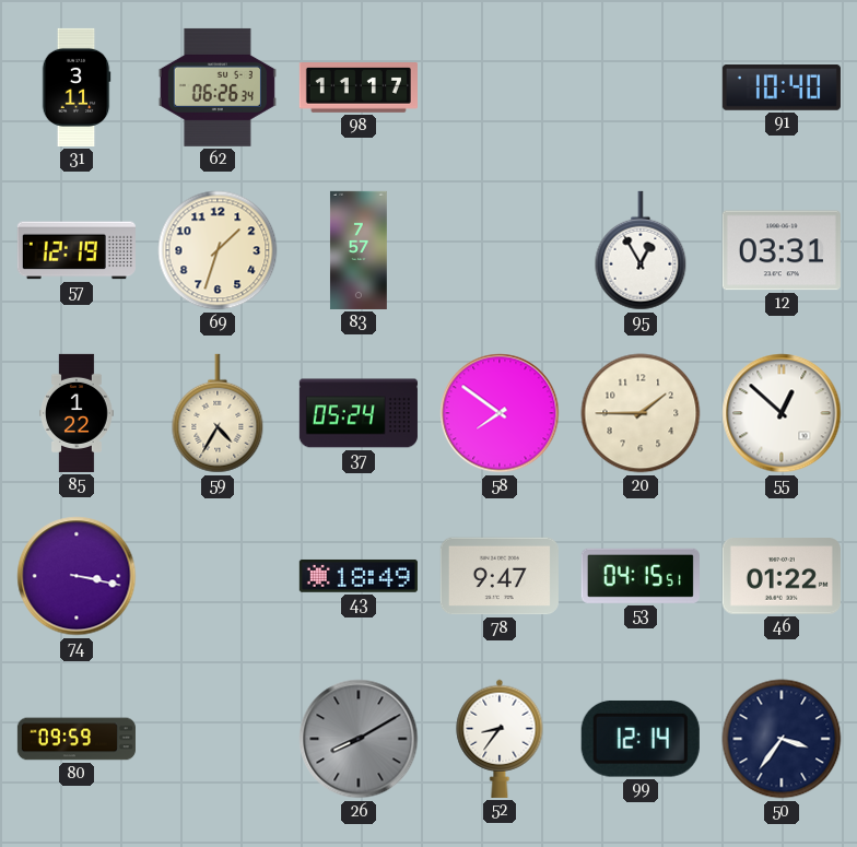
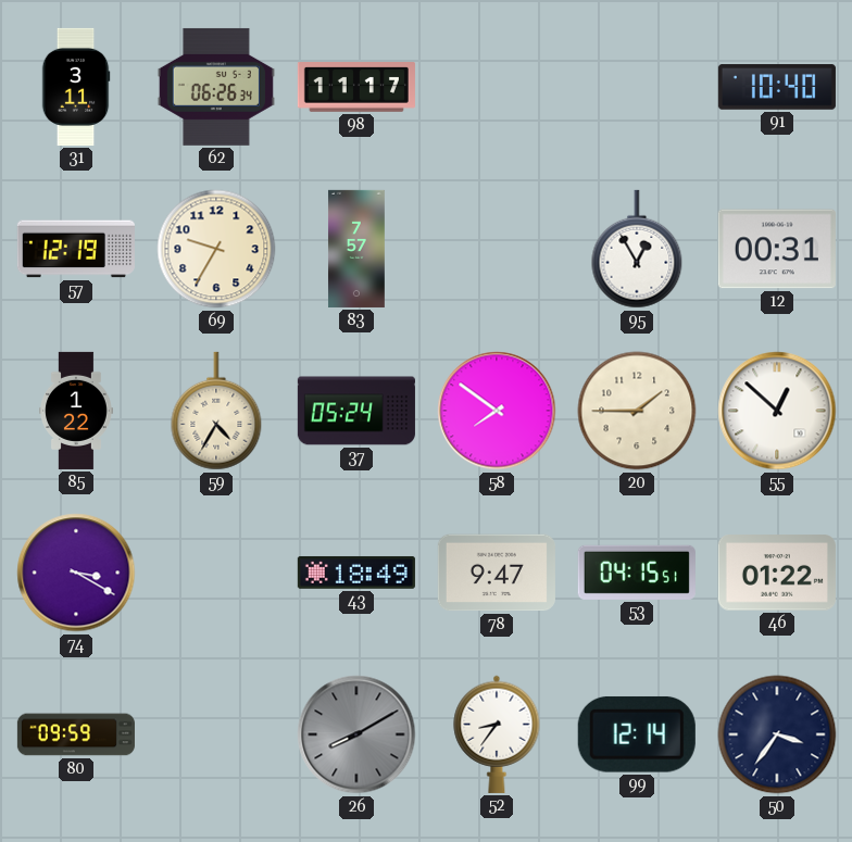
69: 1:33 -> 9:35
12: 03:31 -> 00:31
74: 3:17 -> 3:20
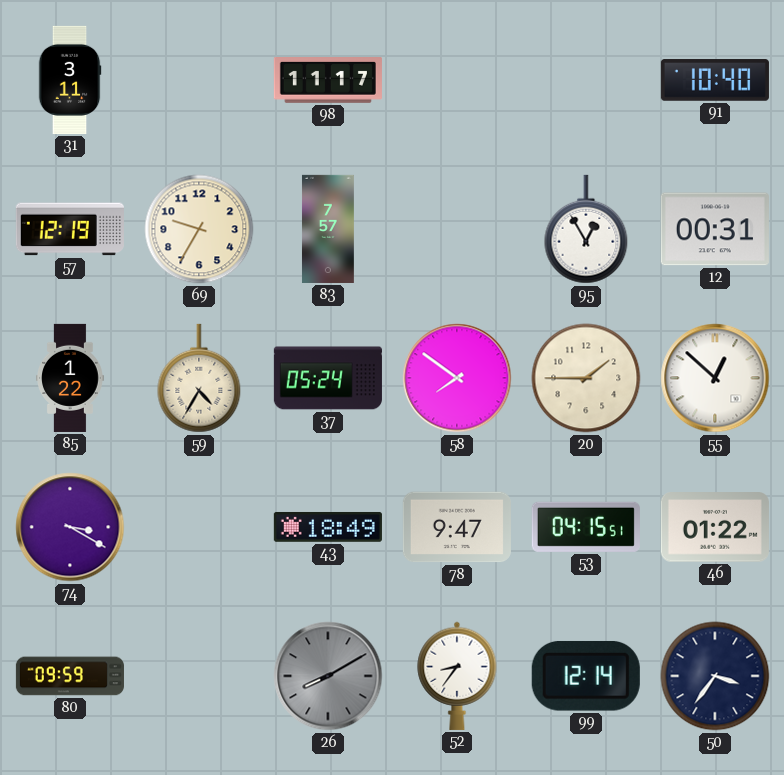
62: 06:26 -> none
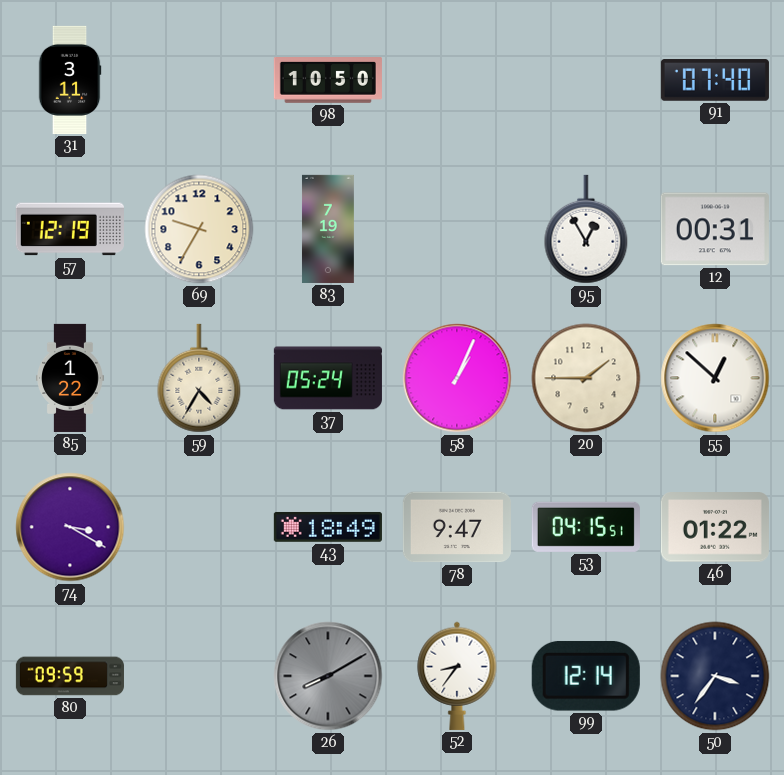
98: 11:17 -> 10:50
91: 10:40 -> 07:40
83: 7:57 -> 7:19
58: 7:51 -> 1:04
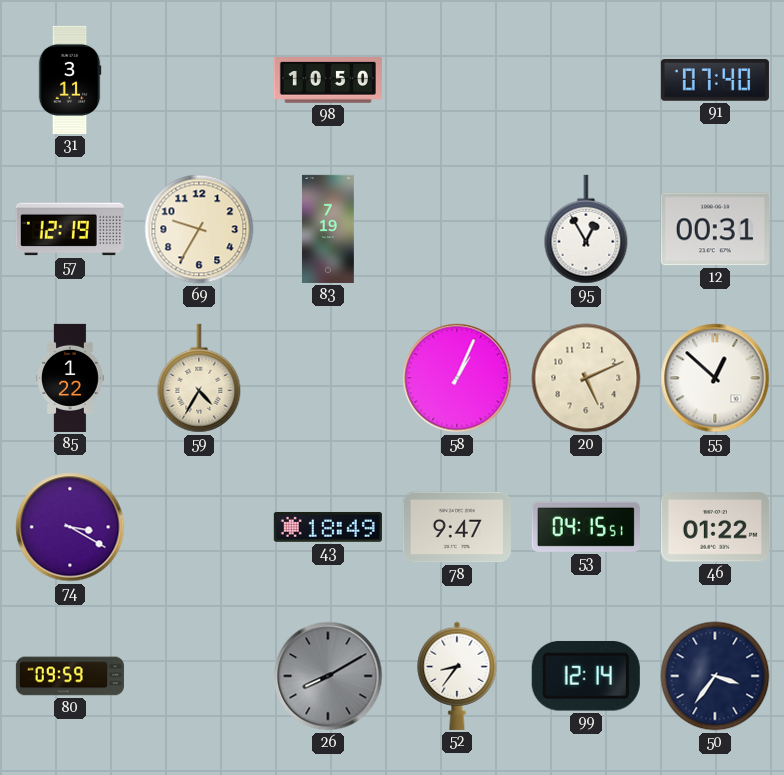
37: 05:24 -> none
20: 1:45 -> 5:11
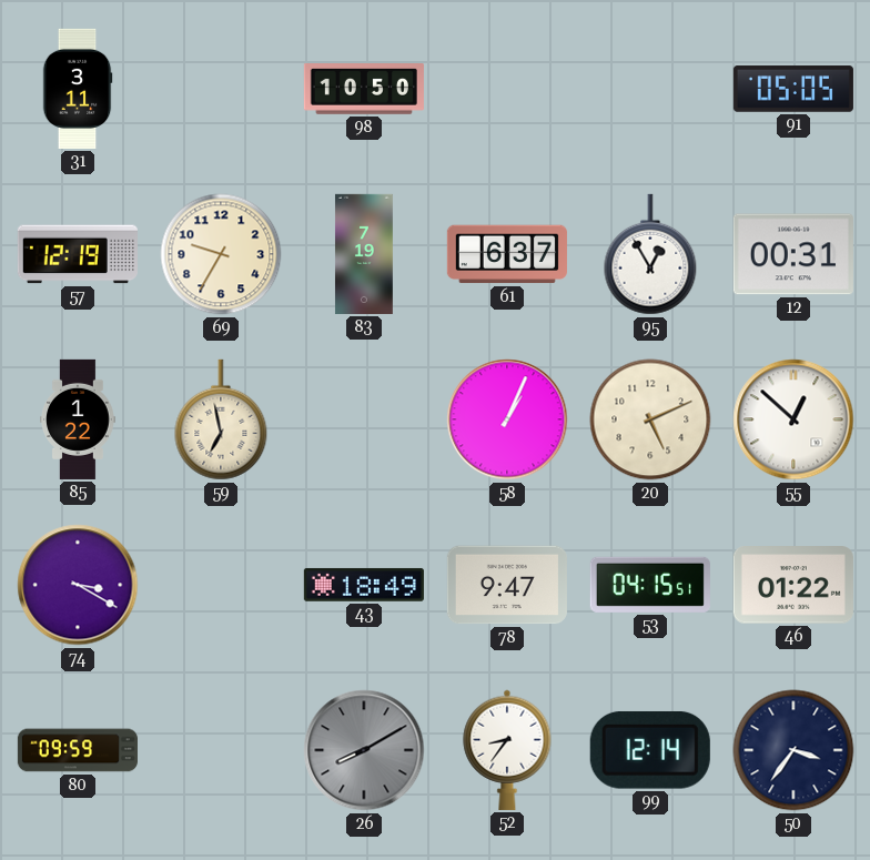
91: 07:40 -> 05:05
61: none -> 6:37
59: 4:35 -> 6:58
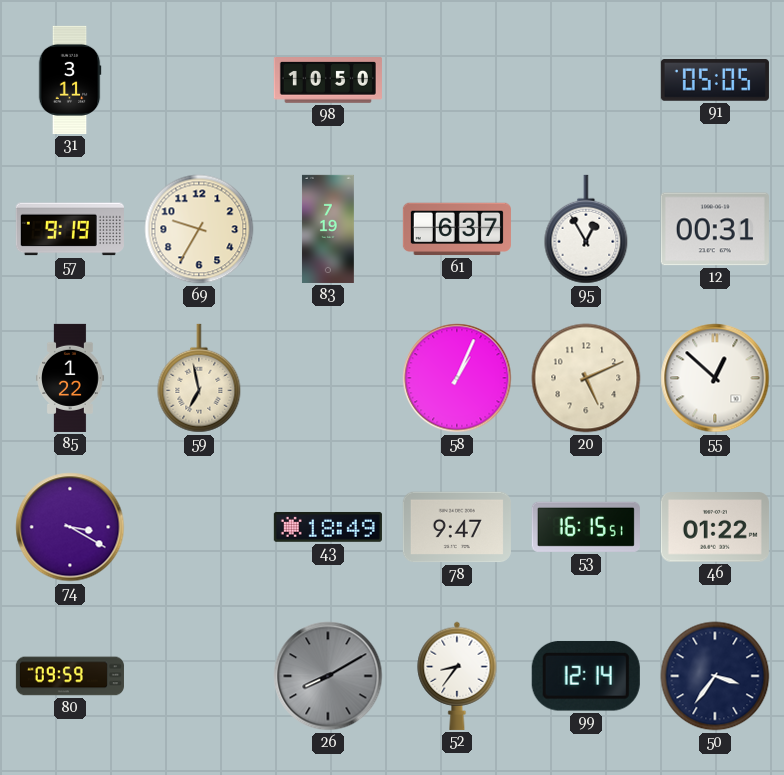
57: 12:19 -> 9:19
53: 04:15 -> 16:15
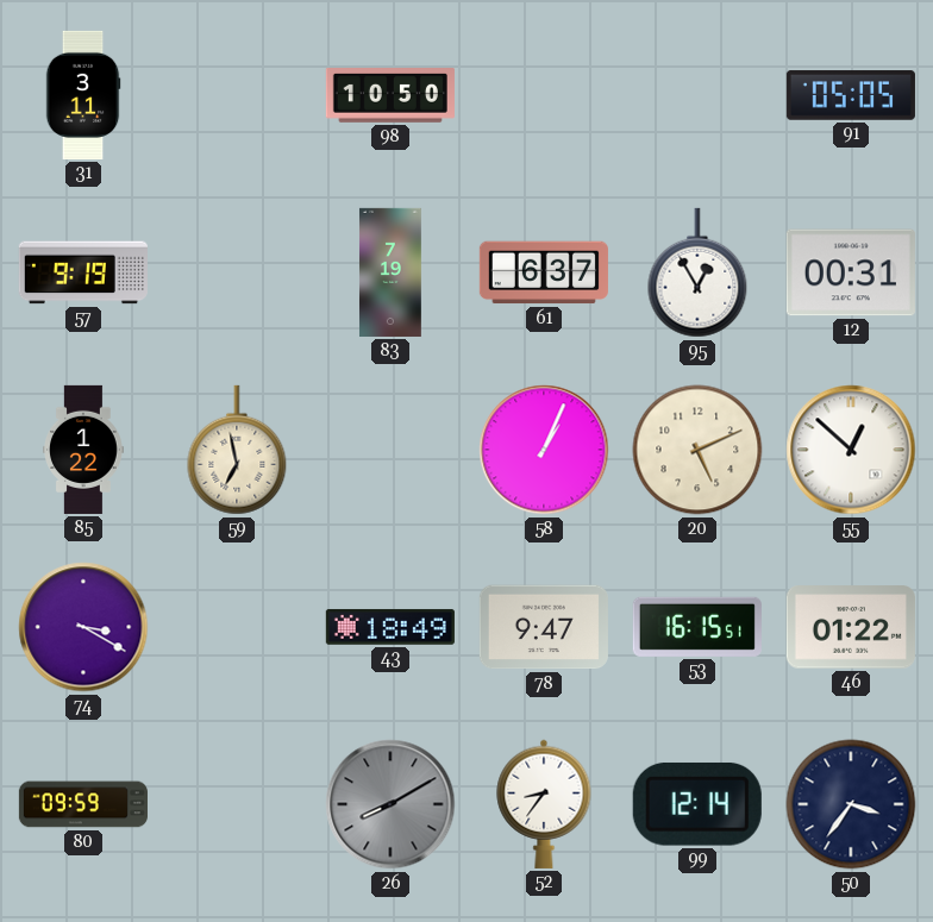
69: 9:35 -> none
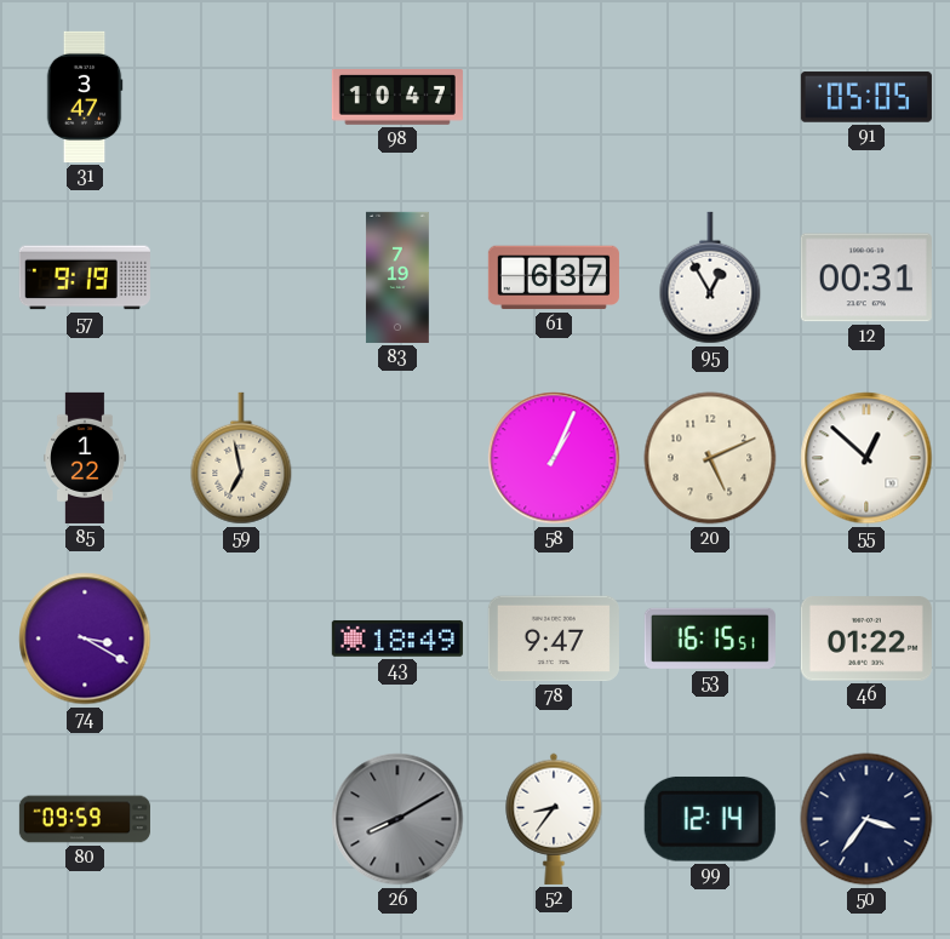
31: 3:11 -> 3:47
98: 10:50 -> 10:47
